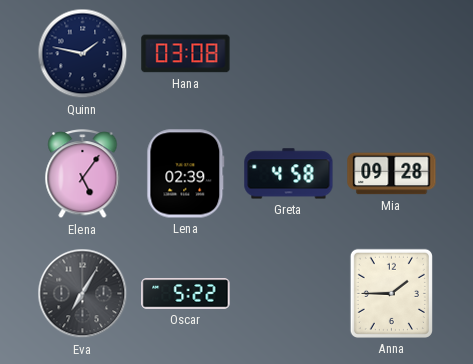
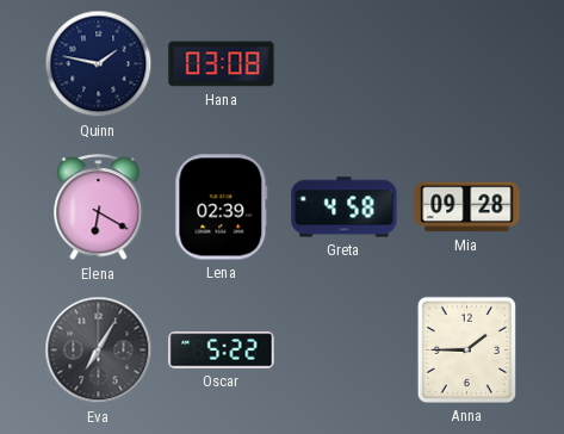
Elena: 5:06 -> 6:20
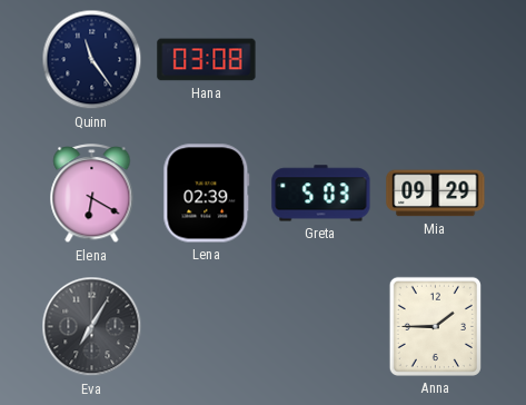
Quinn: 1:47 -> 11:24
Greta: 4:58 -> 5:03
Mia: 09:28 -> 09:29
Oscar: 5:22 -> none
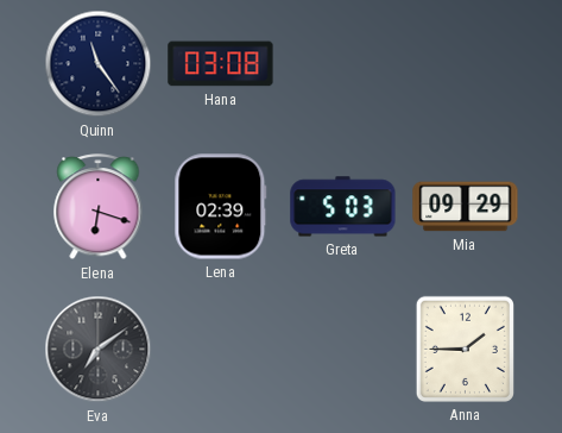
Elena: 6:20 -> 6:18
Eva: 7:05 -> 7:09
